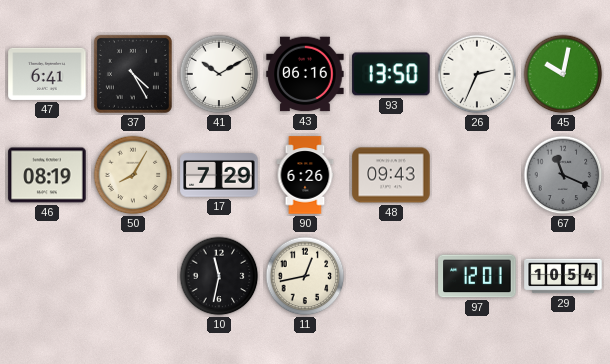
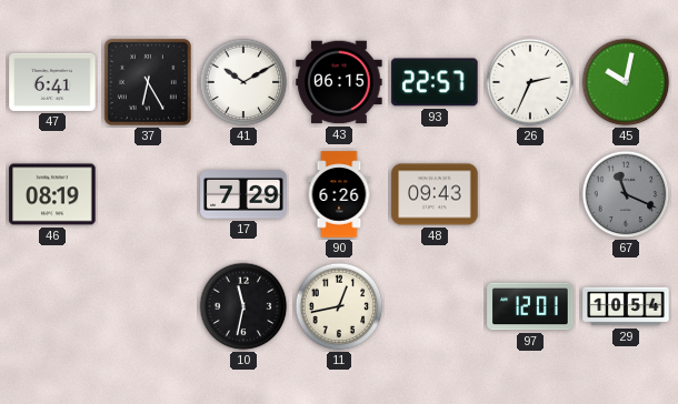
37: 4:25 -> 6:25
43: 06:16 -> 06:15
93: 13:50 -> 22:57
50: 8:05 -> none
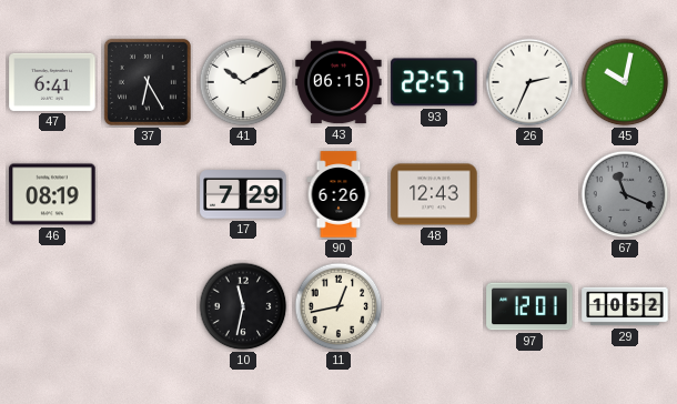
48: 09:43 -> 12:43
29: 10:54 -> 10:52
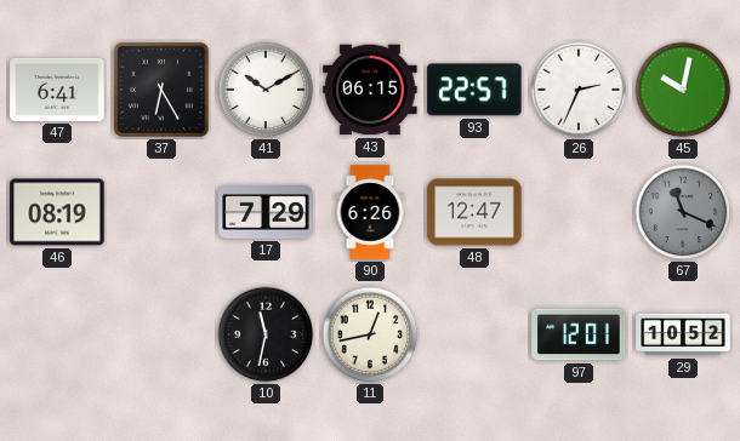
48: 12:43 -> 12:47
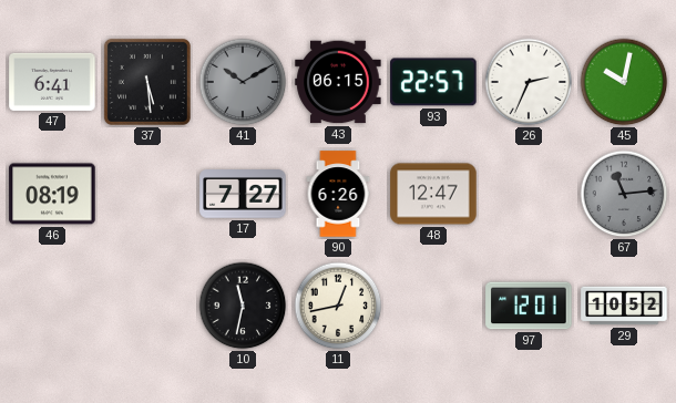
37: 6:25 -> 5:29
41 dial: white -> grey
17: 7:29 -> 7:27
67: 11:19 -> 11:14
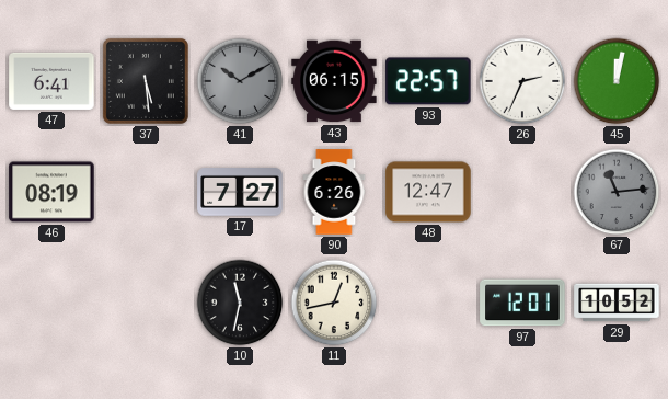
45: 10:02 -> 12:02
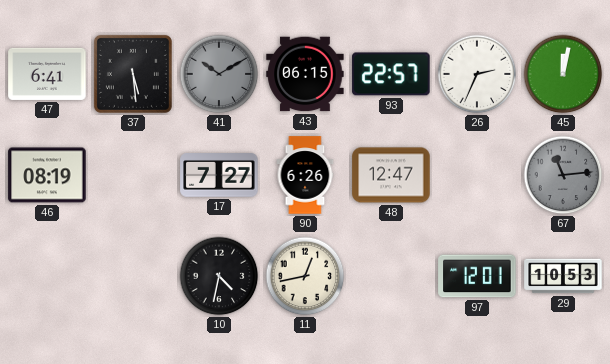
10: 11:32 -> 4:32
29: 10:52 -> 10:53
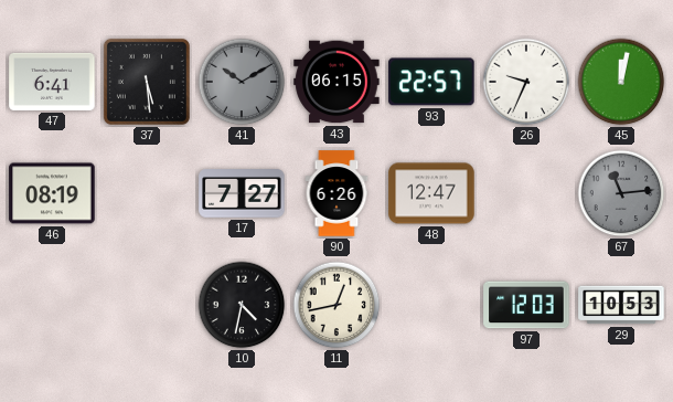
26: 2:34 -> 9:34
97: 12:01 -> 12:03
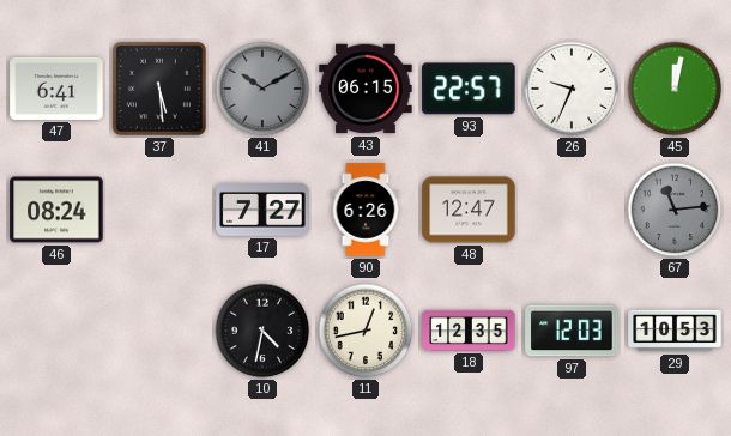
46: 08:19 -> 08:24
18: none -> 12:35
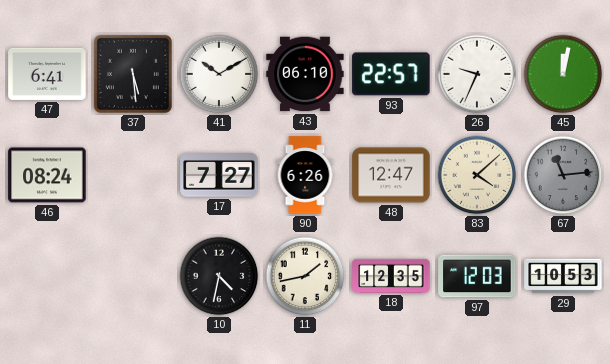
41 dial: grey -> white
43: 06:15 -> 06:10
83: none -> 4:08
11: 12:43 -> 1:43
